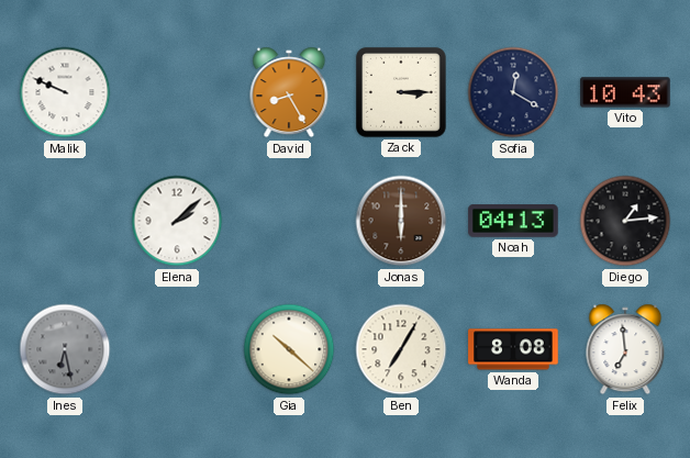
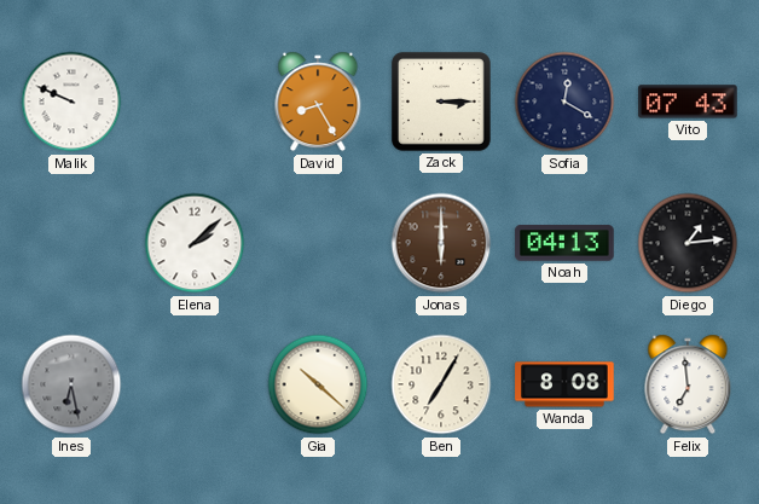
Vito: 10:43 -> 07:43
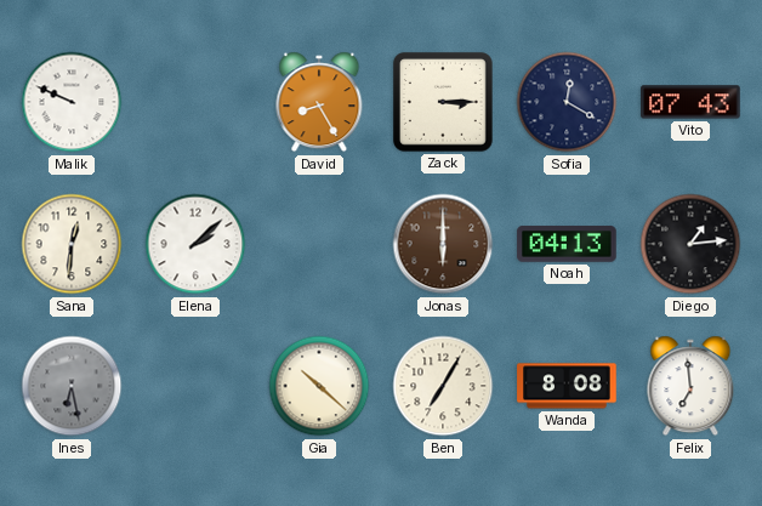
Sana: none -> 12:31
